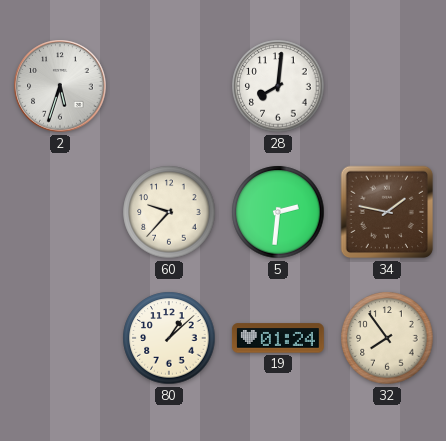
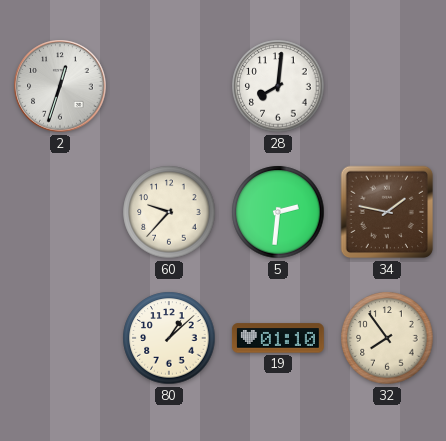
2: 5:33 -> 12:33
19: 01:24 -> 01:10
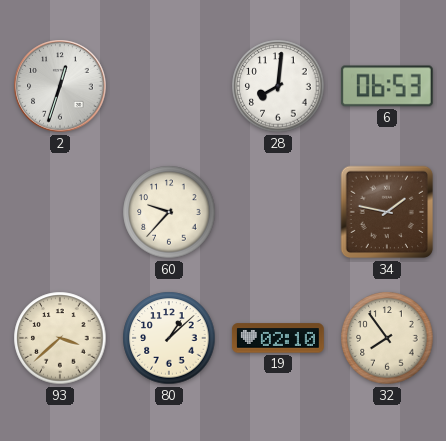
6: none -> 06:53
5: 2:31 -> none
93: none -> 3:38
19: 01:10 -> 02:10
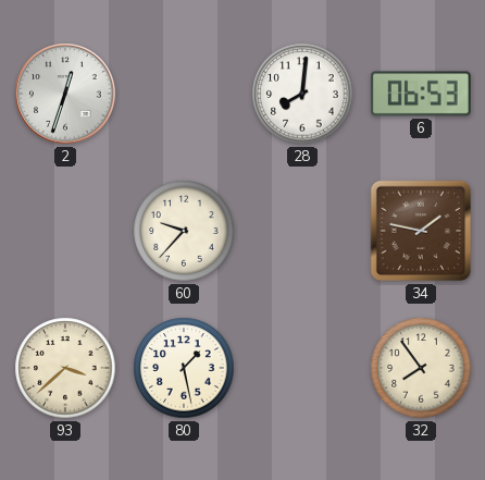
80: 1:08 -> 1:28
19: 02:10 -> none
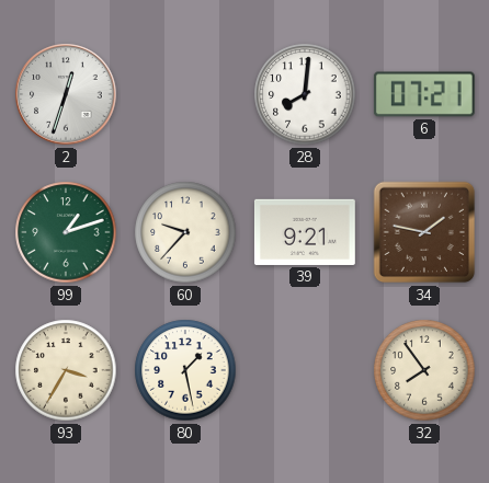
6: 06:53 -> 07:21
99: none -> 1:12
39: none -> 9:21
93: 3:38 -> 3:35
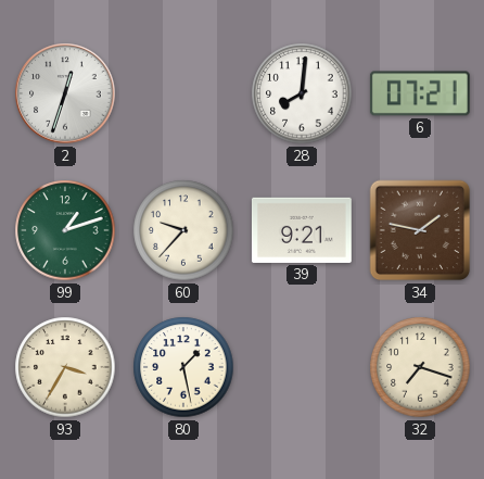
32: 7:54 -> 7:18
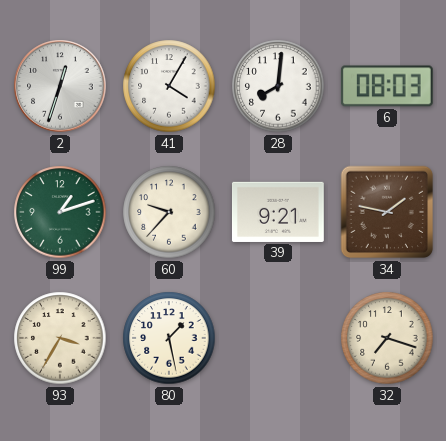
41: none -> 4:05
6: 07:21 -> 08:03
